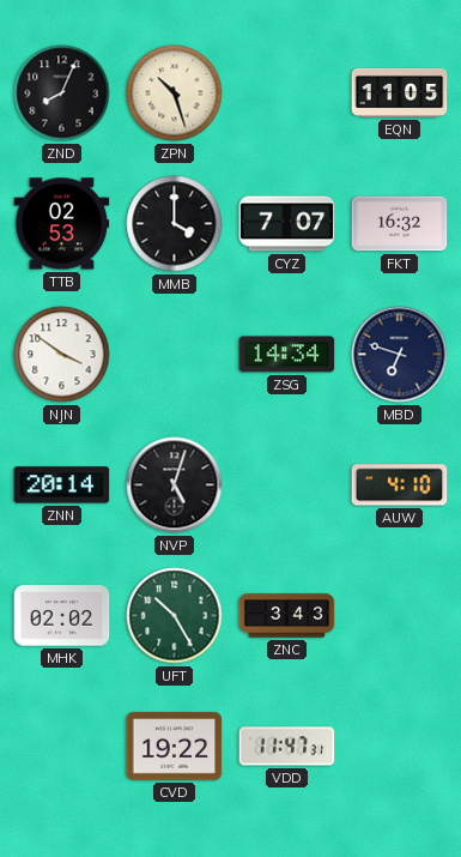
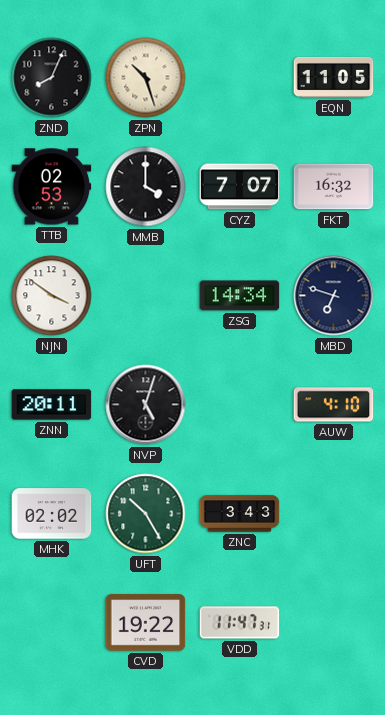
ZNN: 20:14 -> 20:11
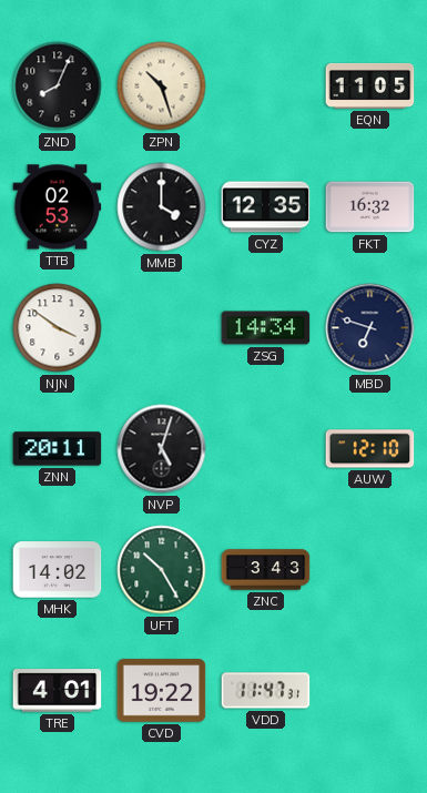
CYZ: 7:07 -> 12:35
AUW: 4:10 -> 12:10
MHK: 02:02 -> 14:02
TRE: none -> 4:01
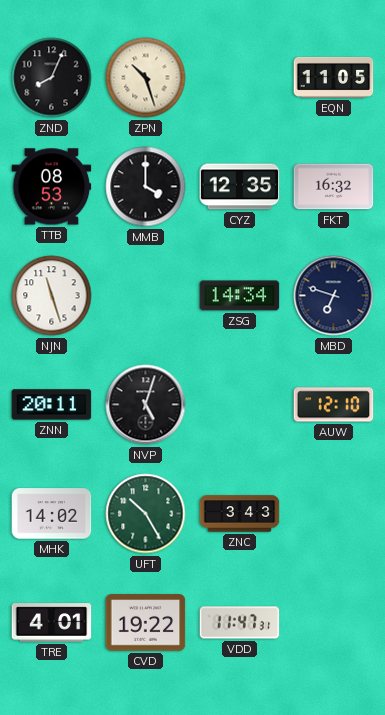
TTB: 02:53 -> 08:53
NJN: 3:51 -> 11:27
